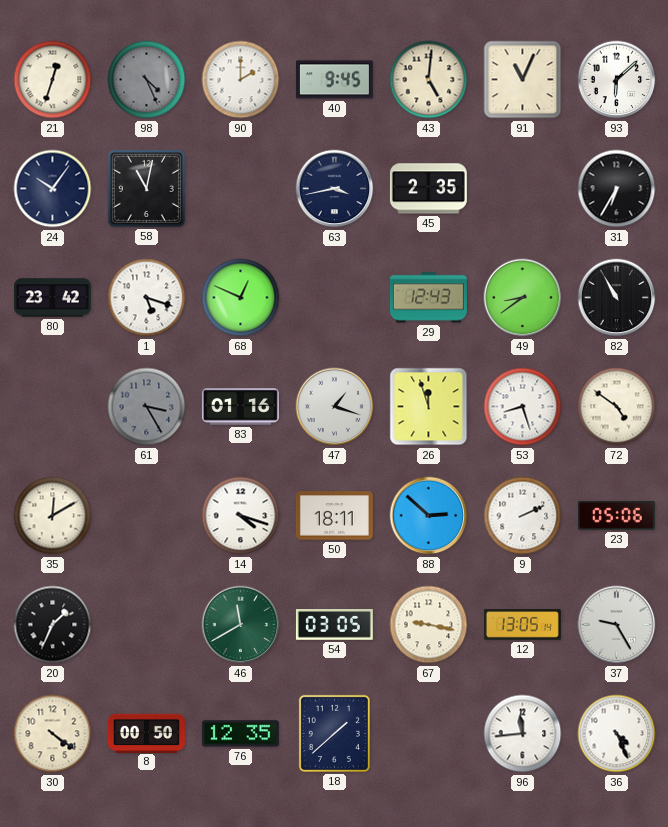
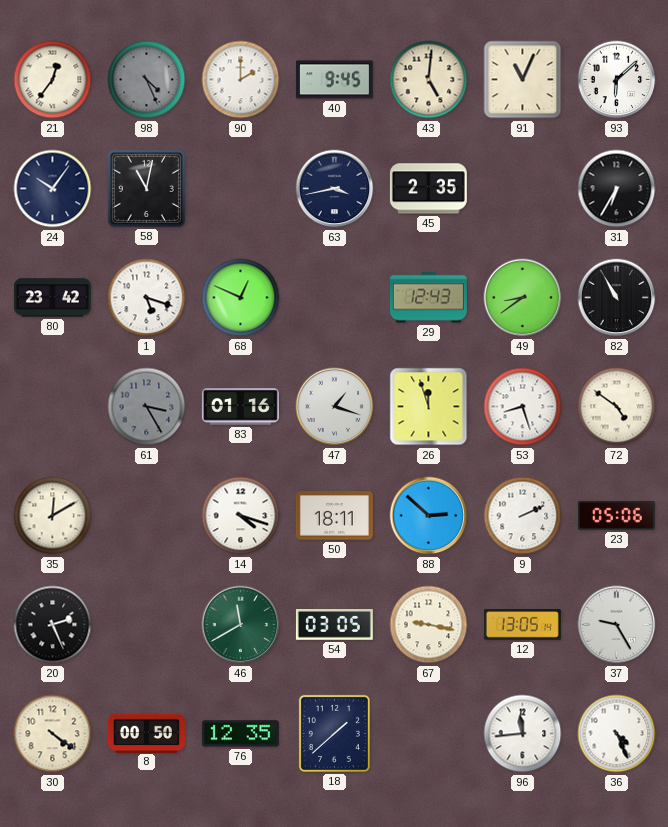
21: 12:33 -> 12:36
20: 1:34 -> 2:26
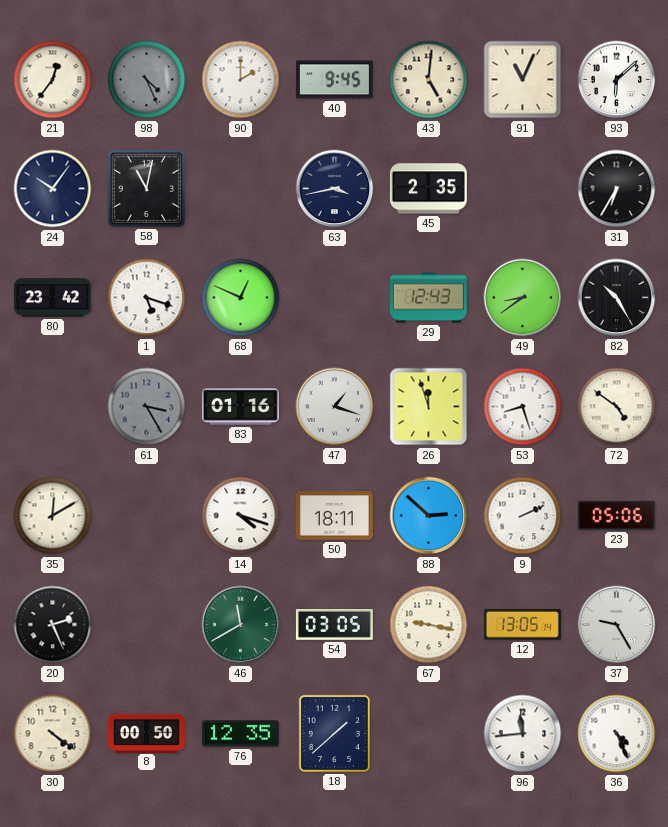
82: 10:55 -> 10:25
